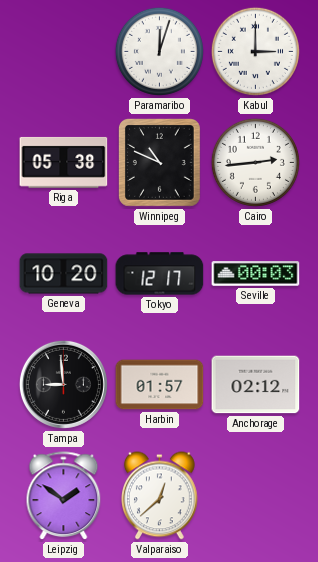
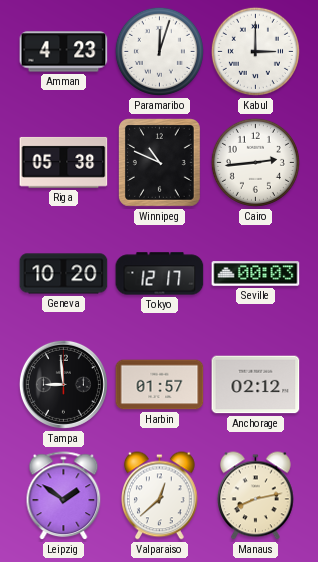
Amman: none -> 4:23
Manaus: none -> 8:13
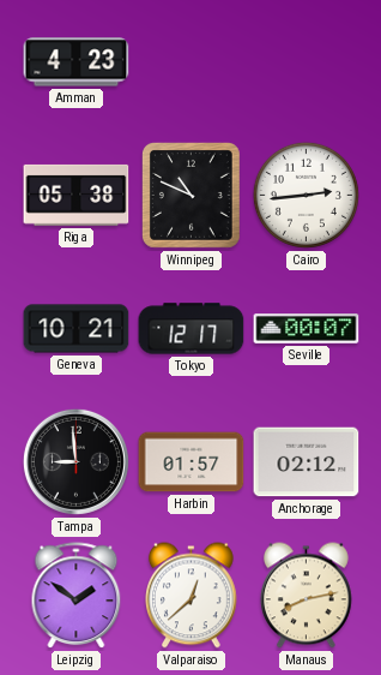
Paramaribo: 12:03 -> none
Kabul: 3:00 -> none
Geneva: 10:20 -> 10:21
Seville: 00:03 -> 00:07
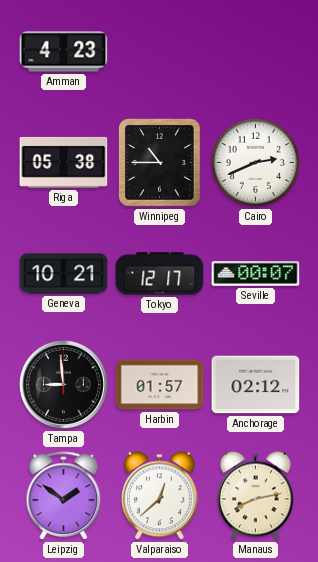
Winnipeg: 10:49 -> 10:45
Cairo: 2:44 -> 2:41
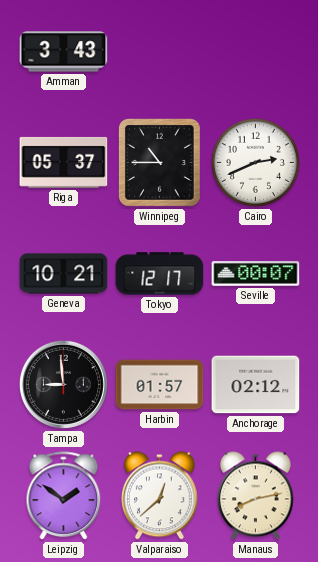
Amman: 4:23 -> 3:43
Riga: 05:38 -> 05:37
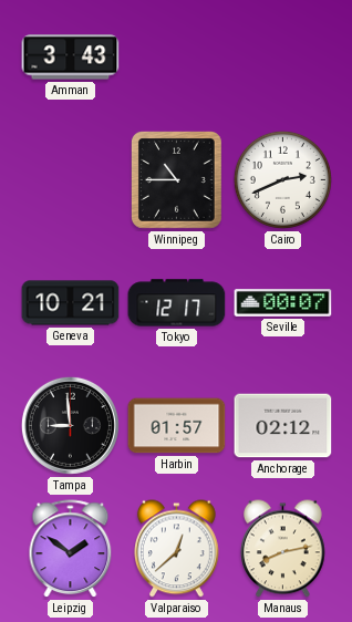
Riga: 05:37 -> none
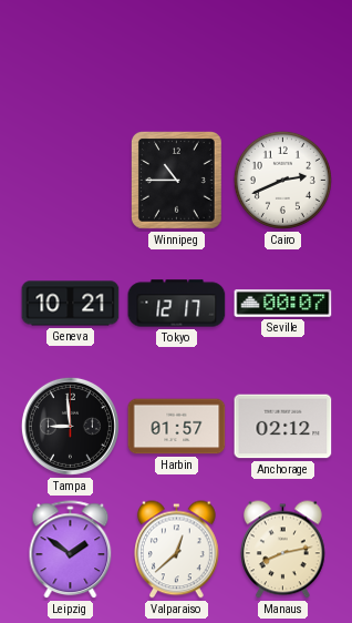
Amman: 3:43 -> none
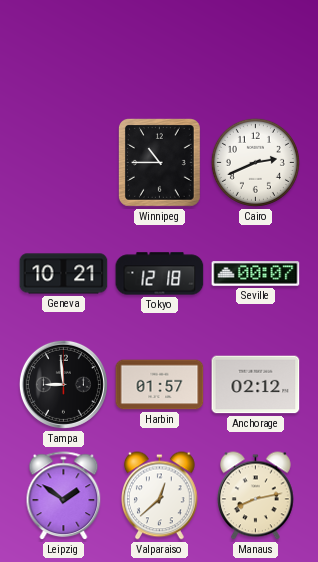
Tokyo: 12:17 -> 12:18
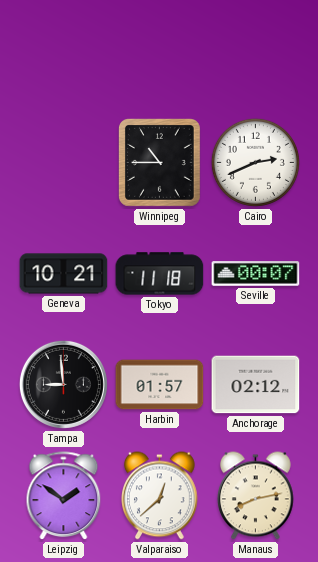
Tokyo: 12:18 -> 11:18
